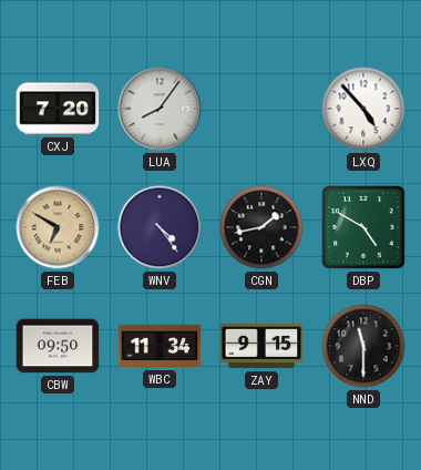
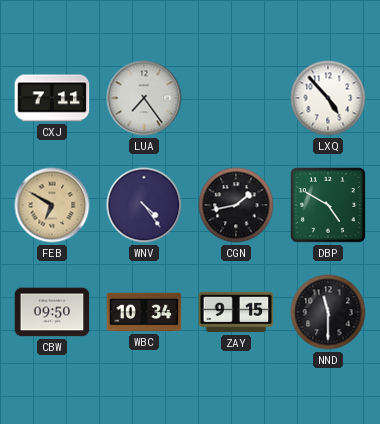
CXJ: 7:20 -> 7:11
LUA: 8:06 -> 7:24
WBC: 11:34 -> 10:34
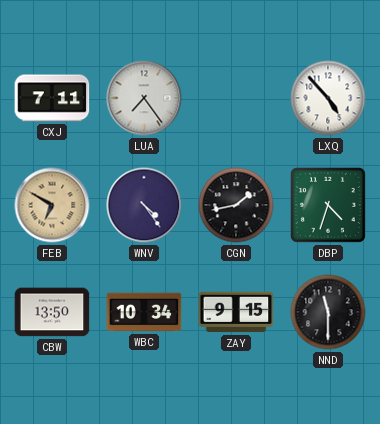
DBP: 4:50 -> 4:33
CBW: 09:50 -> 13:50
